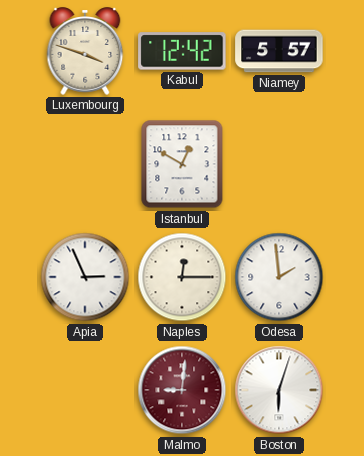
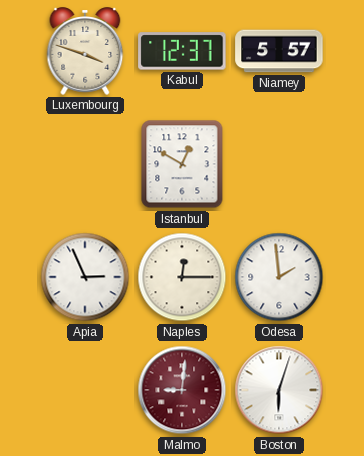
Kabul: 12:42 -> 12:37
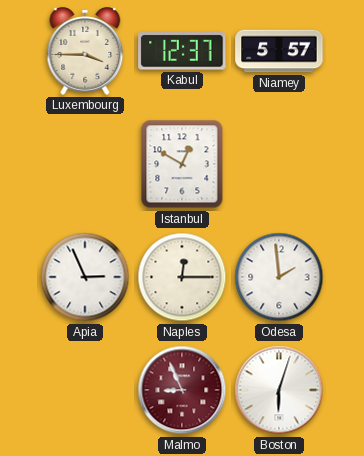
Luxembourg: 3:48 -> 3:45
Malmo: 9:01 -> 8:56
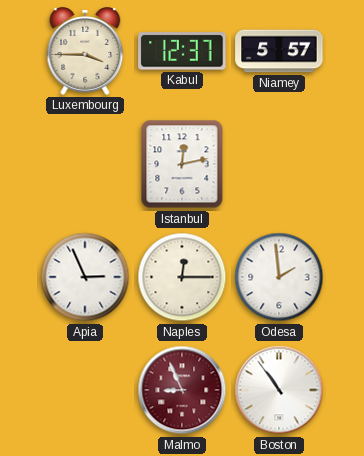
Istanbul: 12:50 -> 12:13
Boston: 6:03 -> 10:54
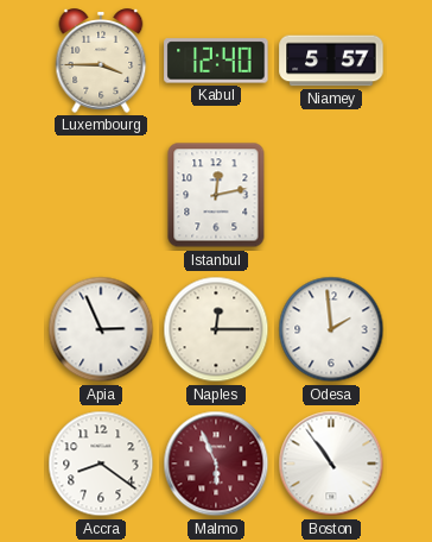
Kabul: 12:37 -> 12:40
Accra: none -> 8:21
Malmo: 8:56 -> 5:56
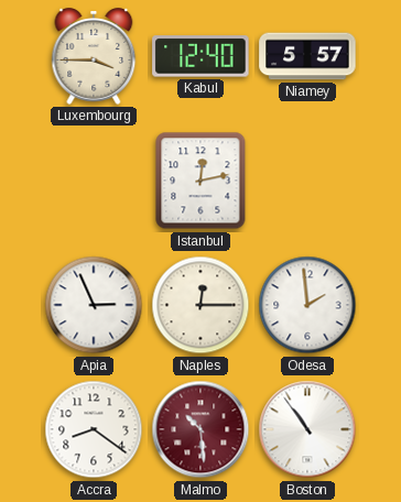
Malmo: 5:56 -> 10:29
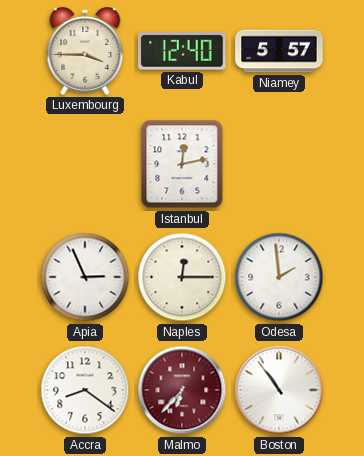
Malmo: 10:29 -> 6:37
